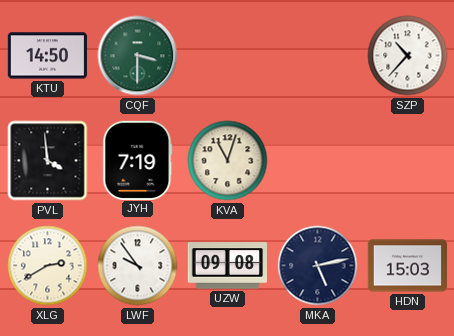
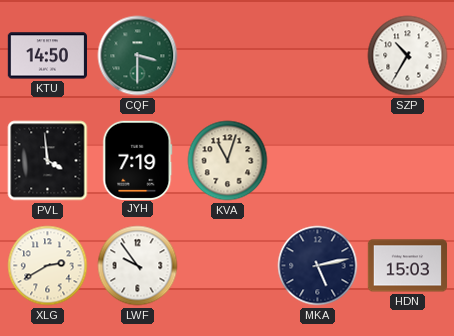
SZP: 10:37 -> 10:35
UZW: 09:08 -> none
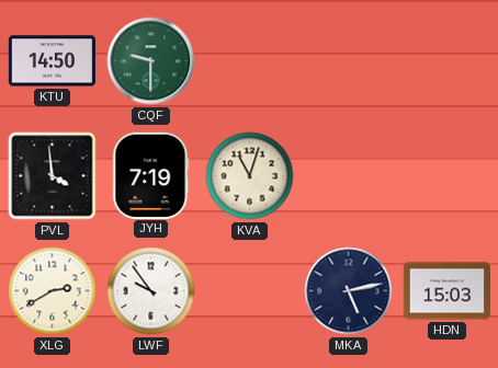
CQF: 3:30 -> 9:30
SZP: 10:35 -> none
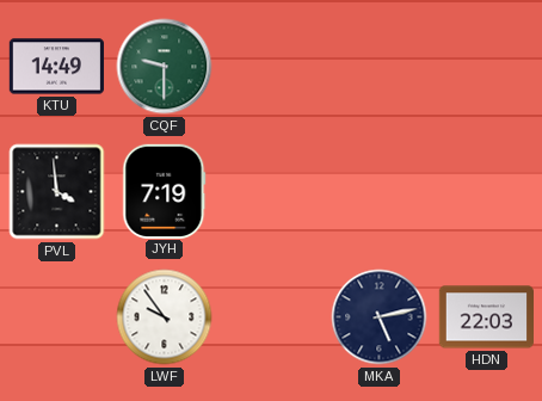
KTU: 14:50 -> 14:49
KVA: 11:03 -> none
XLG: 2:40 -> none
HDN: 15:03 -> 22:03
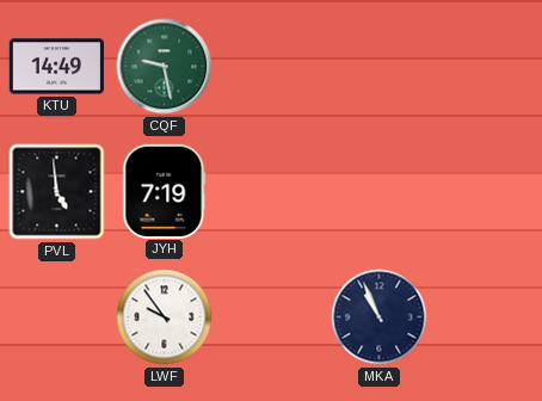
CQF: 9:30 -> 9:28
PVL: 3:59 -> 4:59
MKA: 5:13 -> 10:56
HDN: 22:03 -> none
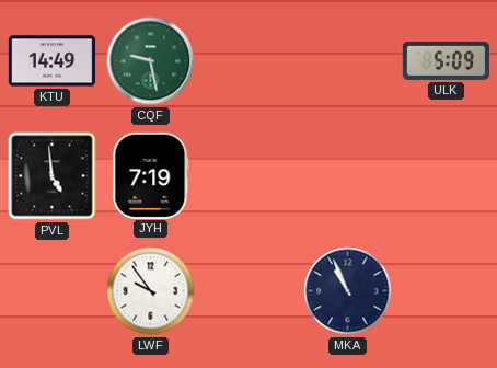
ULK: none -> 5:09
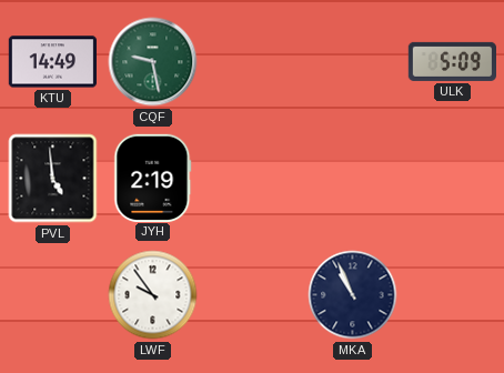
JYH: 7:19 -> 2:19
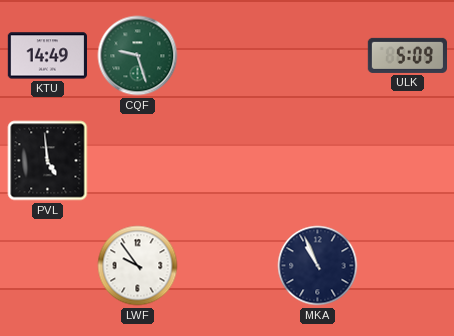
CQF: 9:28 -> 9:27
JYH: 2:19 -> none
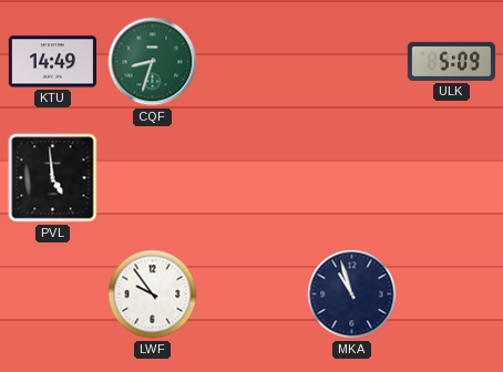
CQF: 9:27 -> 8:33
MKA: 10:56 -> 10:57
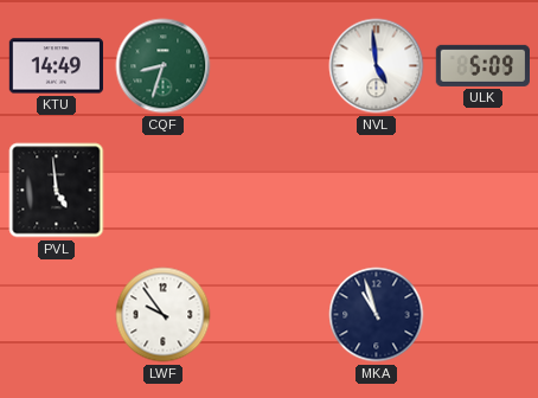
NVL: none -> 4:59
